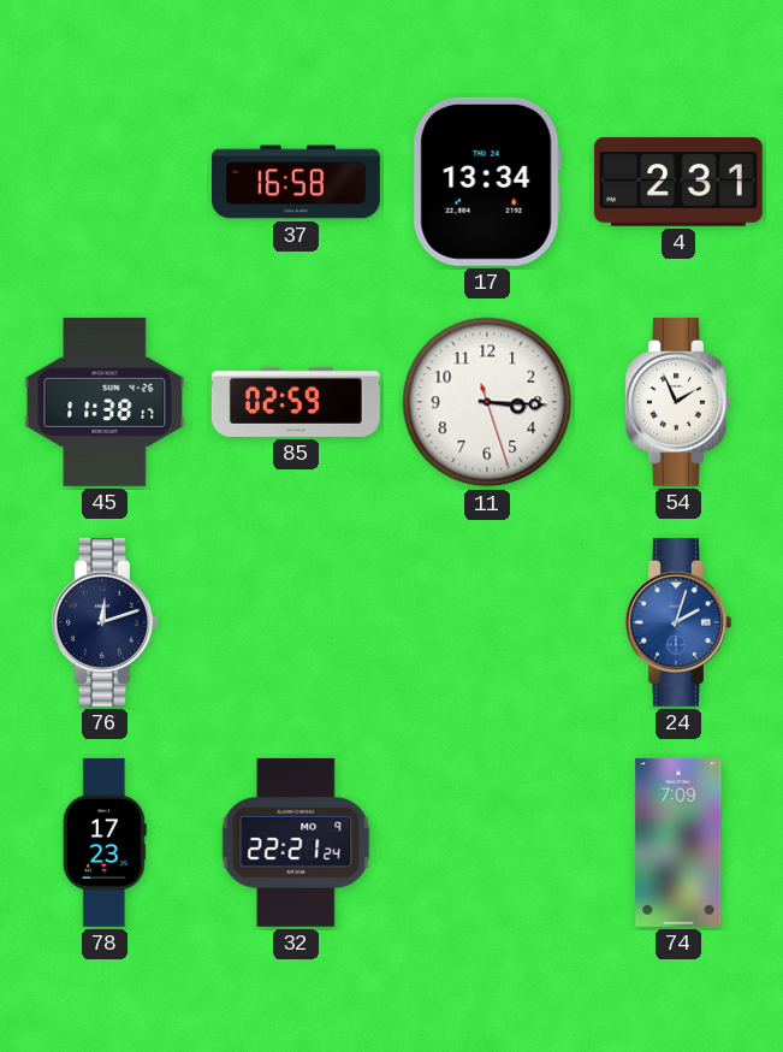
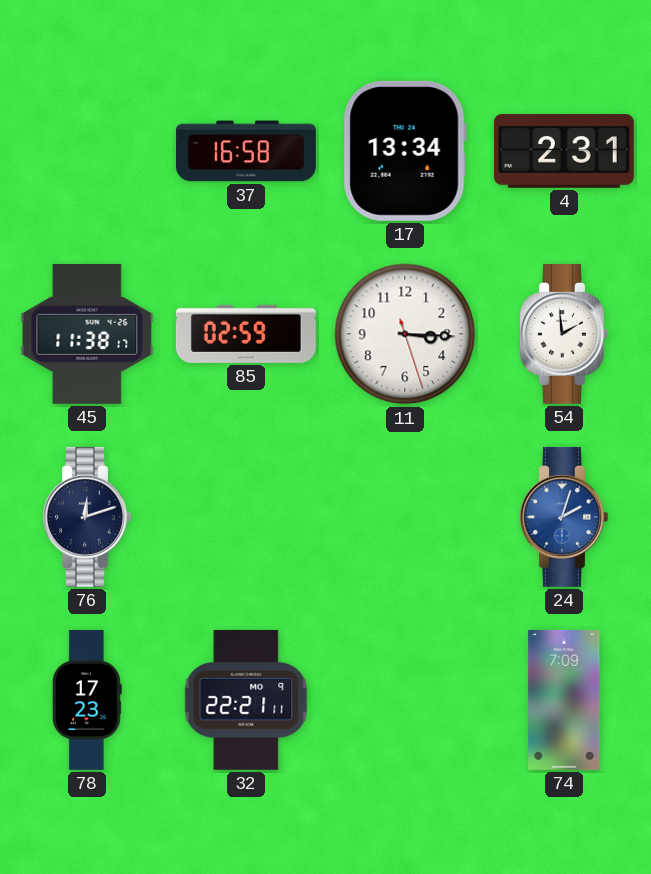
54: 1:56 -> 1:59
32: 22:21:24 -> 22:21:11
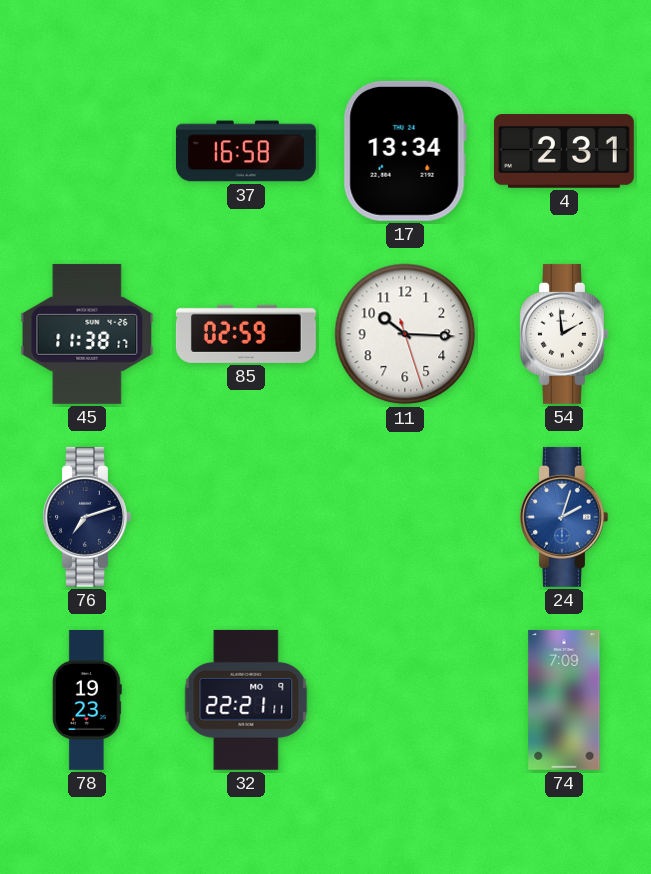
11: 3:15 -> 10:15
76: 12:12 -> 7:12
78: 17:23 -> 19:23
